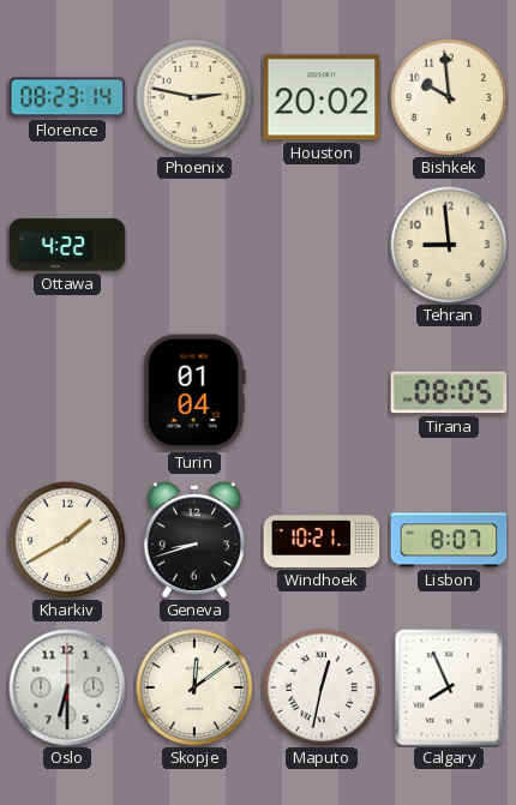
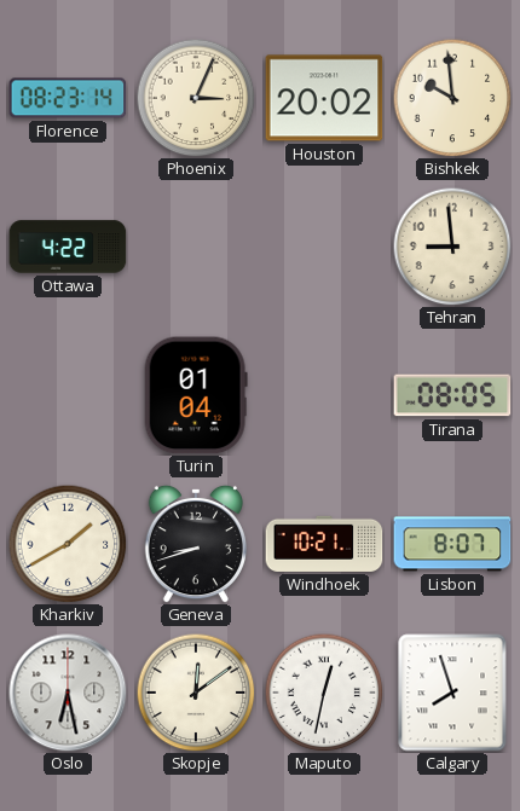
Phoenix: 2:47 -> 3:04
Oslo: 6:30 -> 6:28
Calgary: 7:56 -> 7:57
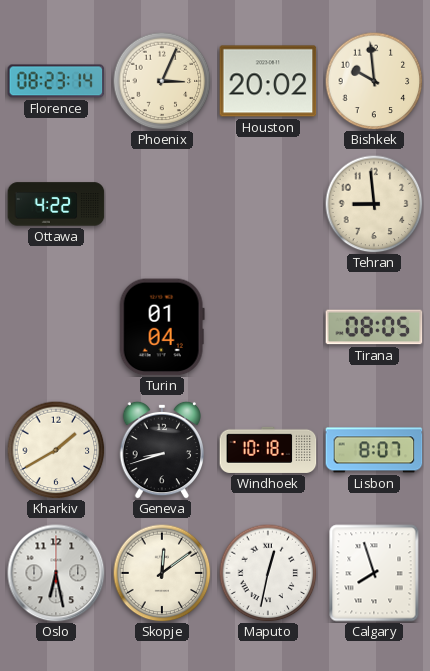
Windhoek: 10:21 -> 10:18
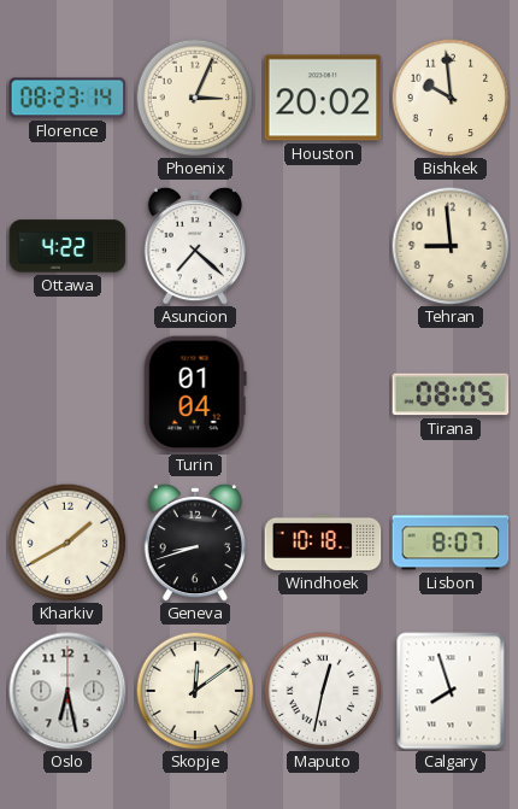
Asuncion: none -> 7:22
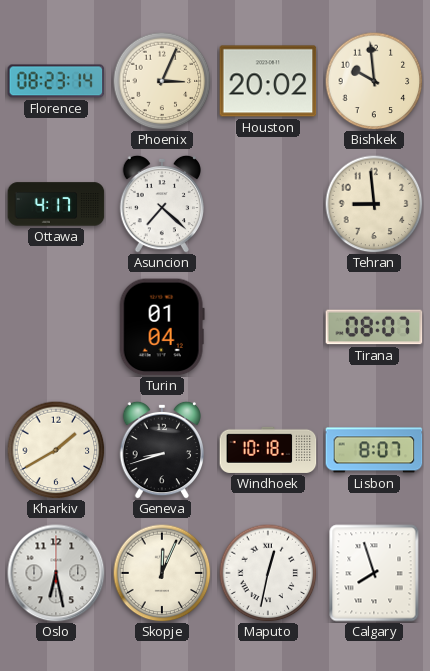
Ottawa: 4:22 -> 4:17
Tirana: 08:05 -> 08:07
Skopje: 12:09 -> 12:04
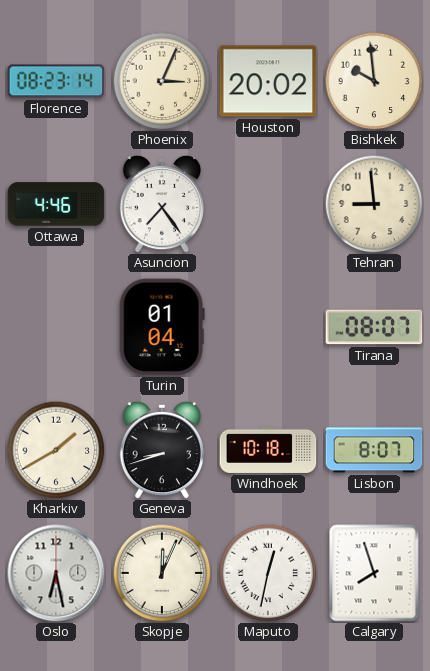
Ottawa: 4:17 -> 4:46
Asuncion: 7:22 -> 7:24
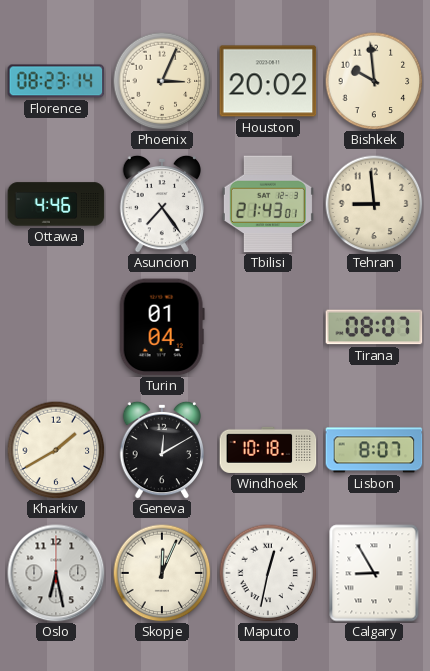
Tbilisi: none -> 21:43
Geneva: 8:42 -> 12:10
Calgary: 7:57 -> 8:55
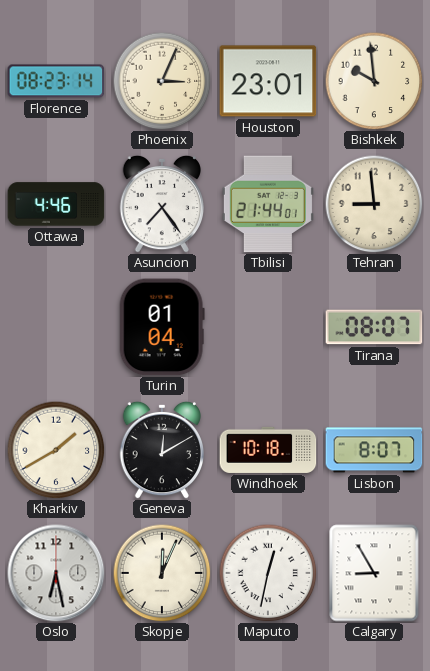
Houston: 20:02 -> 23:01
Tbilisi: 21:43 -> 21:44
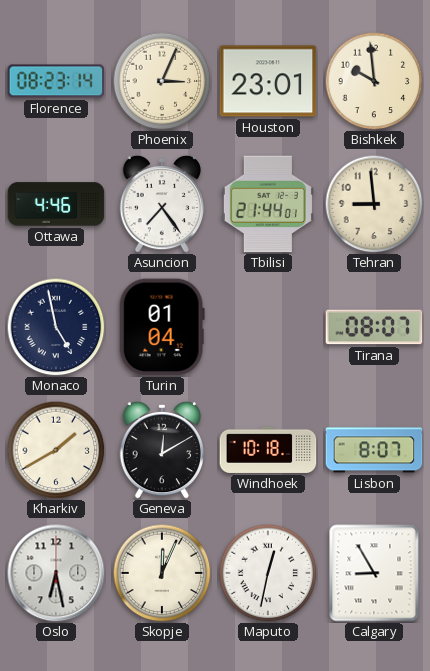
Monaco: none -> 4:58
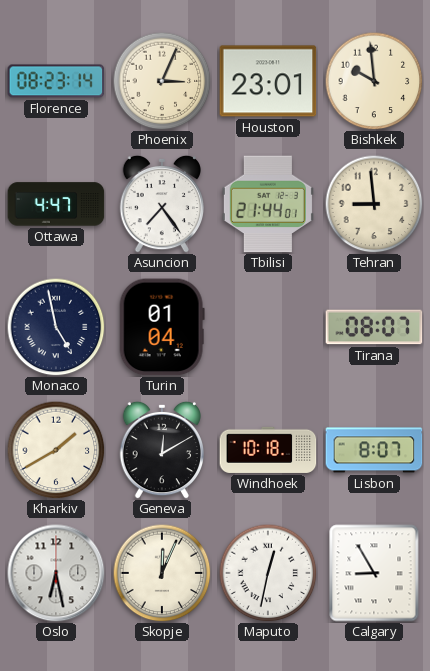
Ottawa: 4:46 -> 4:47
